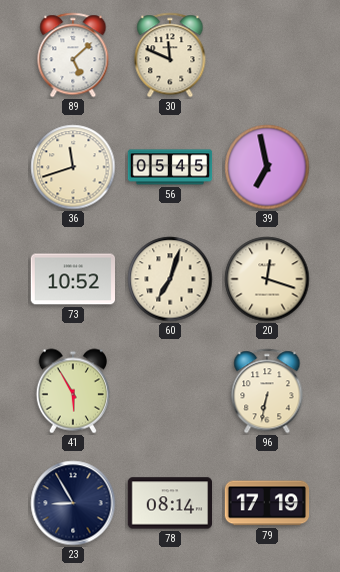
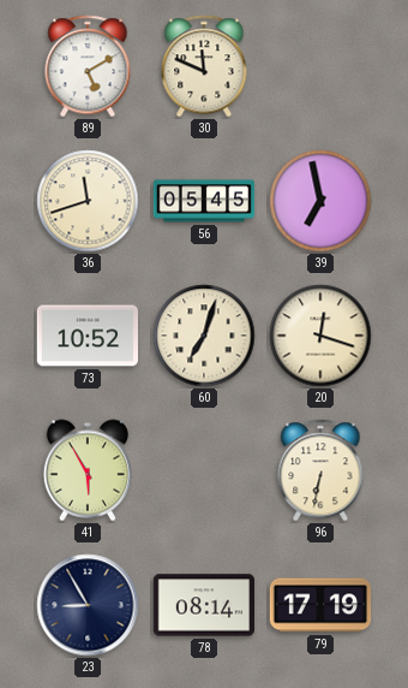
89: 5:08 -> 5:10
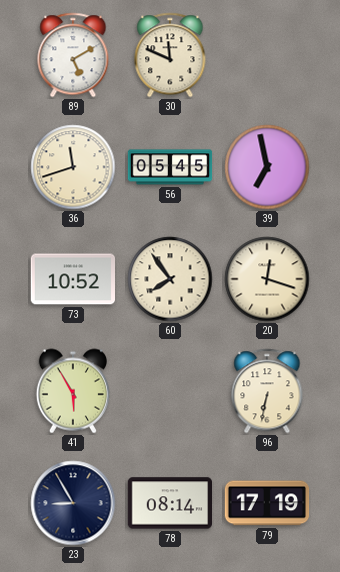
60: 7:03 -> 7:54
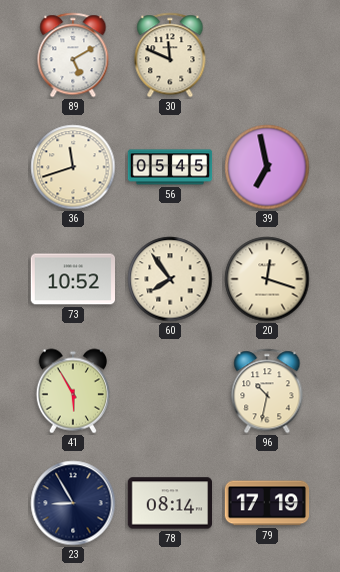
96: 6:32 -> 10:32
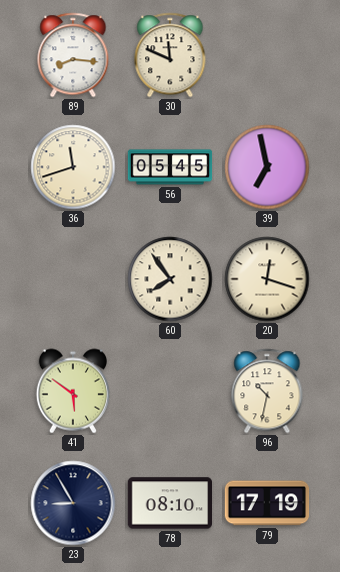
89: 5:10 -> 8:16
73: 10:52 -> none
41: 5:55 -> 5:51
78: 08:14 -> 08:10
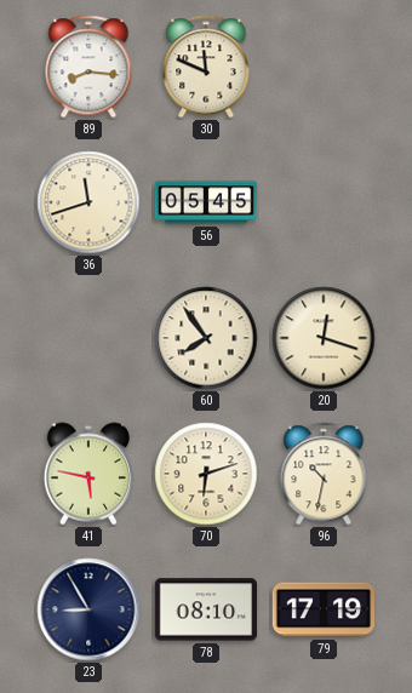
39: 6:58 -> none
41: 5:51 -> 5:47
70: none -> 6:12
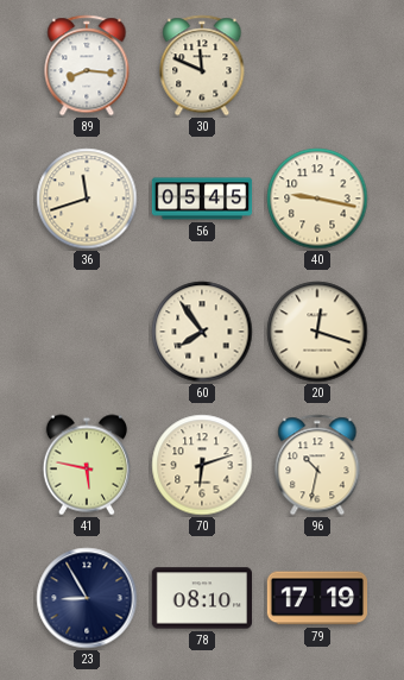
40: none -> 9:17
